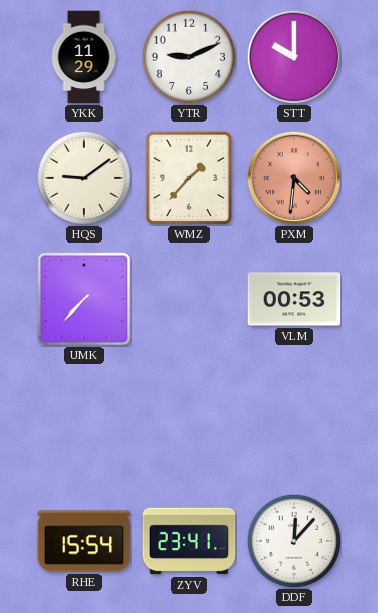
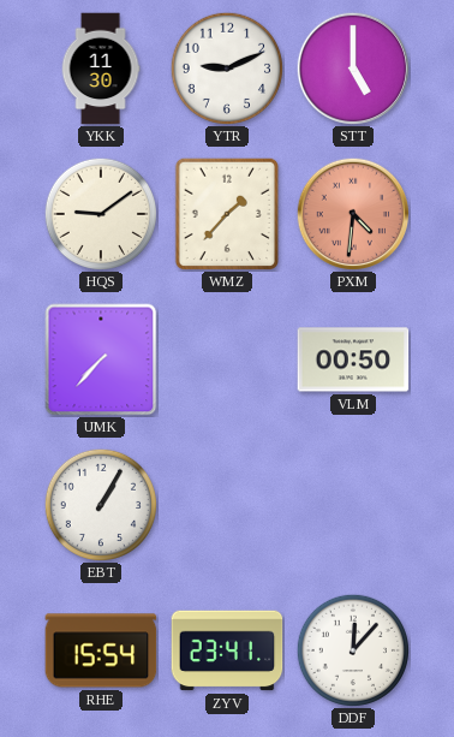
YKK: 11:29 -> 11:30
STT: 10:00 -> 5:00
VLM: 00:53 -> 00:50
EBT: none -> 1:05
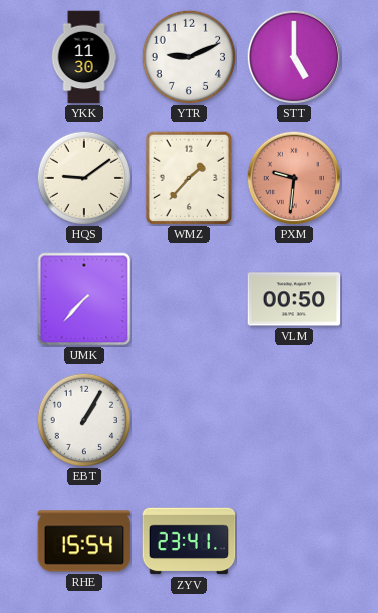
PXM: 4:31 -> 9:31
DDF: 12:07 -> none
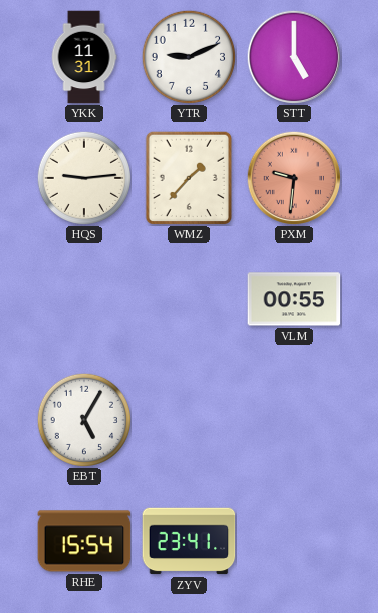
YKK: 11:30 -> 11:31
HQS: 9:09 -> 9:14
UMK: 7:37 -> none
VLM: 00:50 -> 00:55
EBT: 1:05 -> 5:05
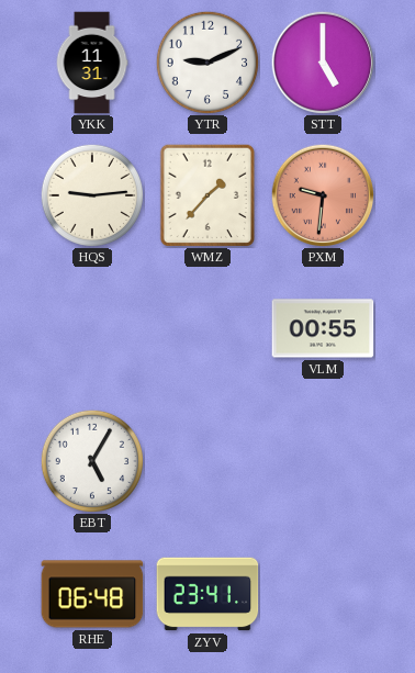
RHE: 15:54 -> 06:48
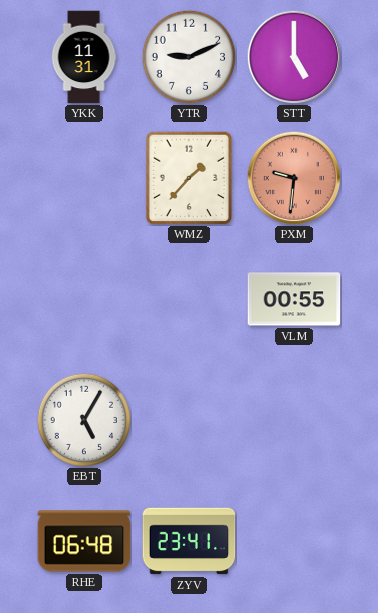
HQS: 9:14 -> none
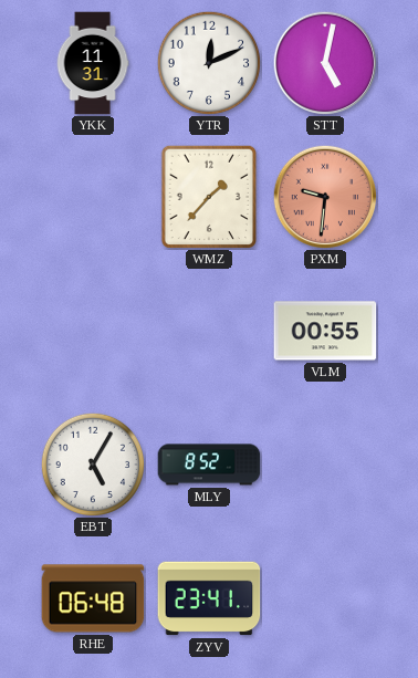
YTR: 9:11 -> 12:11
STT: 5:00 -> 5:02
MLY: none -> 8:52
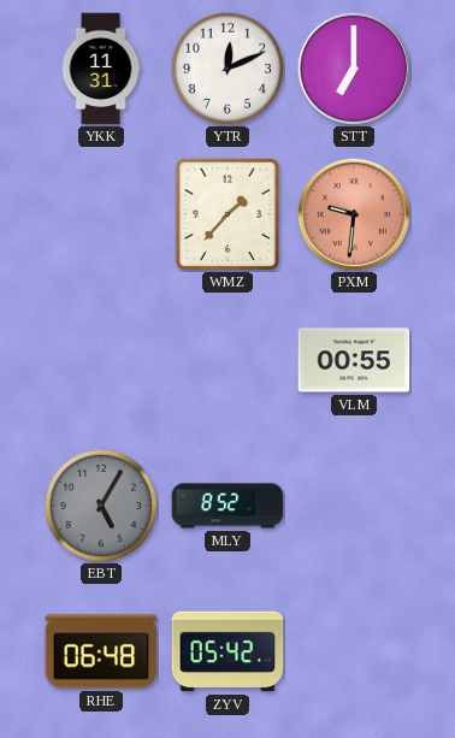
STT: 5:02 -> 7:00
EBT dial: white -> grey
ZYV: 23:41 -> 05:42
